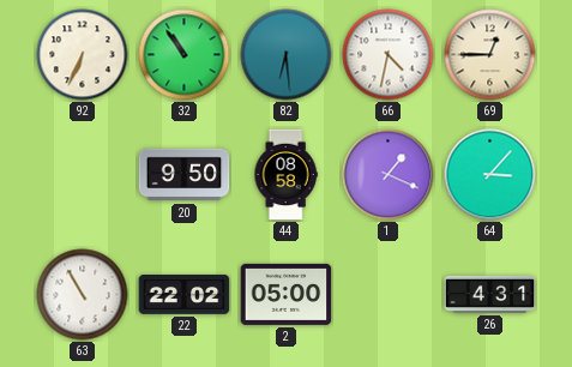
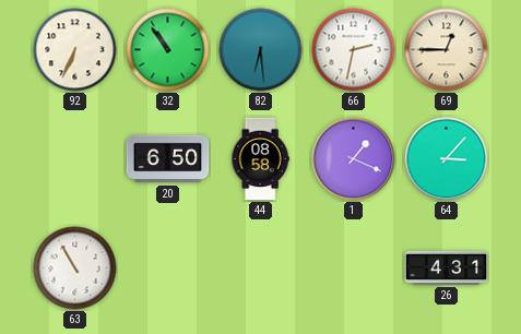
66: 4:32 -> 2:32
20: 9:50 -> 6:50
22: 22:02 -> none
2: 05:00 -> none
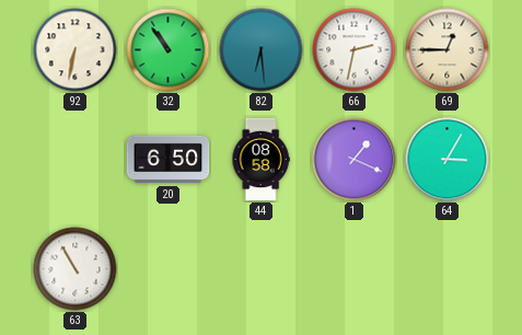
92: 6:34 -> 6:32
64: 3:07 -> 3:05
26: 4:31 -> none
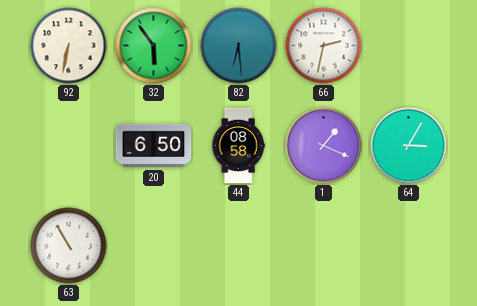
32: 10:54 -> 5:54
69: 12:45 -> none
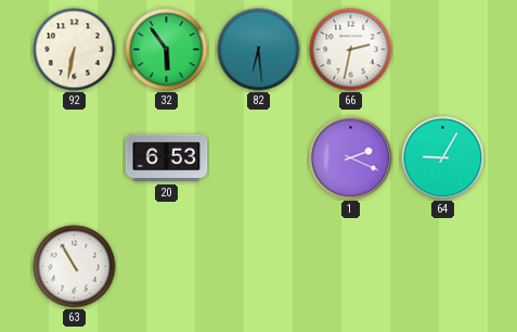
20: 6:50 -> 6:53
44: 08:58 -> none
1: 1:19 -> 2:19
64: 3:05 -> 9:05
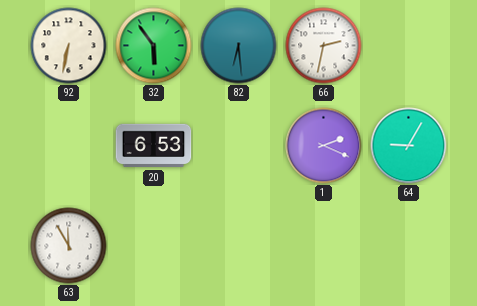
63: 10:55 -> 11:55
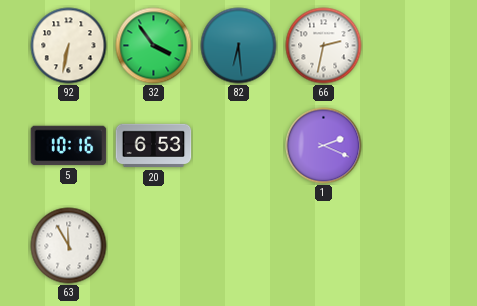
32: 5:54 -> 3:54
5: none -> 10:16
64: 9:05 -> none
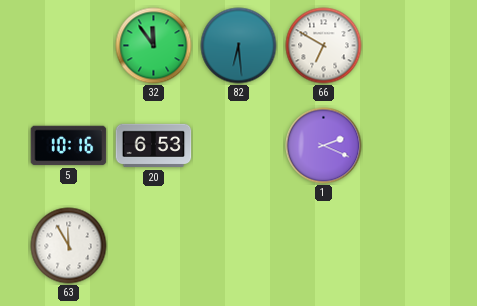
92: 6:32 -> none
32: 3:54 -> 11:54
66: 2:32 -> 6:50
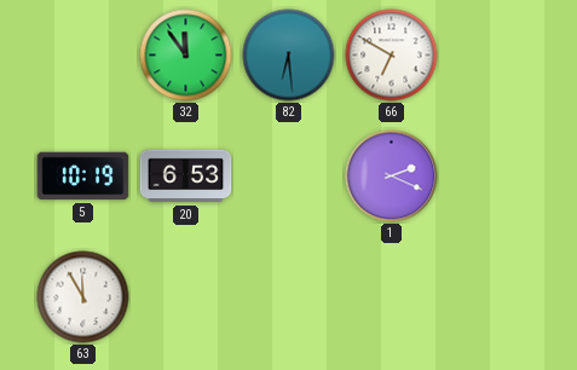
5: 10:16 -> 10:19
